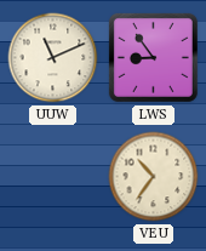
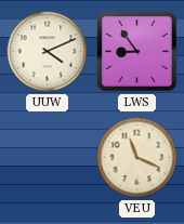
UUW: 11:11 -> 4:11
VEU: 10:36 -> 11:19
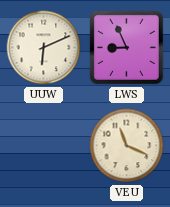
UUW: 4:11 -> 6:11
LWS: 8:54 -> 8:56
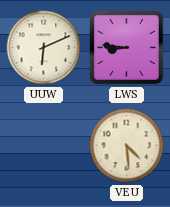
LWS: 8:56 -> 8:46
VEU: 11:19 -> 4:29
